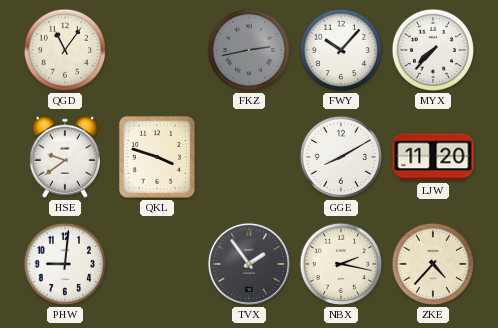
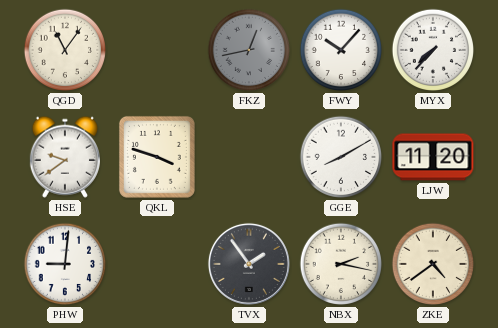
FKZ: 2:43 -> 12:43
ZKE: 4:37 -> 4:39
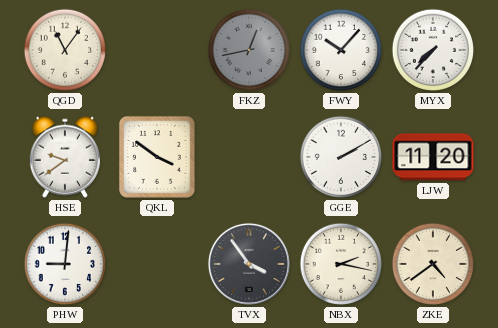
QKL: 3:48 -> 3:51
GGE: 8:10 -> 2:10
TVX: 1:54 -> 3:54
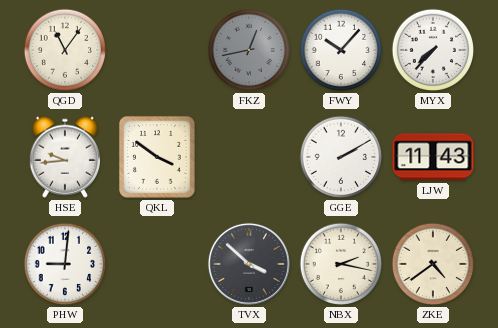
HSE: 9:39 -> 9:44
LJW: 11:20 -> 11:43
TVX: 3:54 -> 3:52
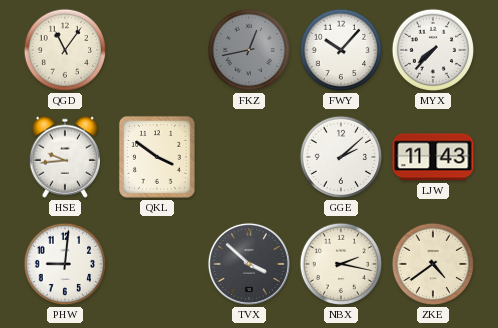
GGE: 2:10 -> 2:08
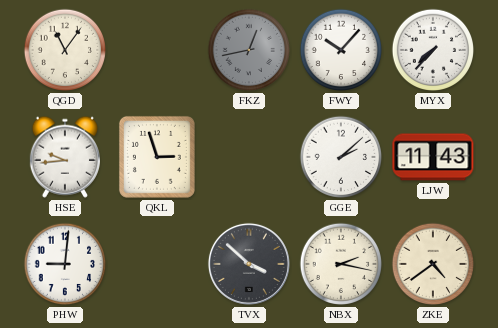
QKL: 3:51 -> 2:57
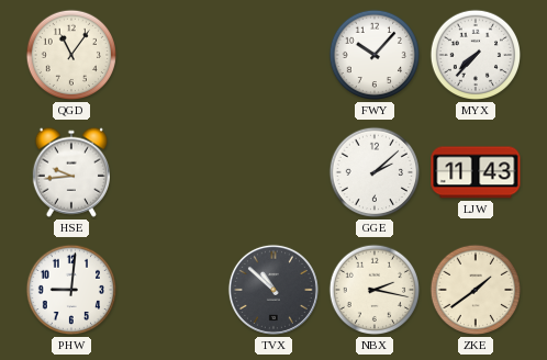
FKZ: 12:43 -> none
QKL: 2:57 -> none
TVX: 3:52 -> 10:52
ZKE: 4:39 -> 1:39
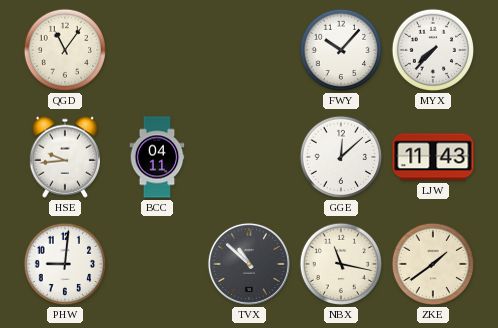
BCC: none -> 04:11
GGE: 2:08 -> 12:08
NBX: 2:17 -> 11:17
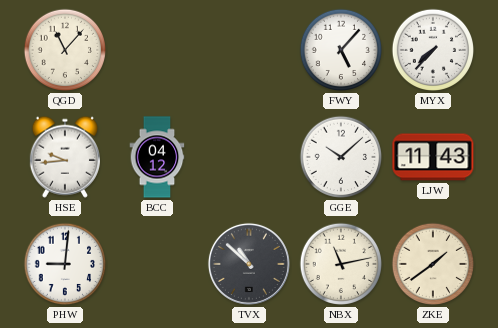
QGD: 11:06 -> 11:07
FWY: 10:07 -> 5:07
BCC: 04:11 -> 04:12
GGE: 12:08 -> 10:08
NBX: 11:17 -> 11:13
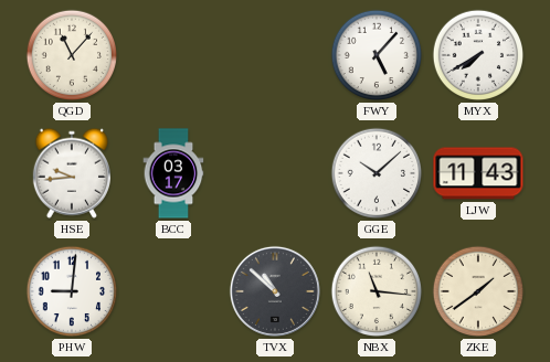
MYX: 7:37 -> 7:40
BCC: 04:12 -> 03:17
NBX: 11:13 -> 11:16
